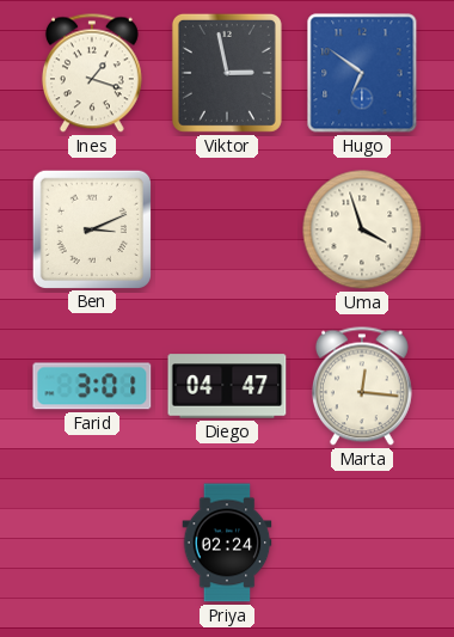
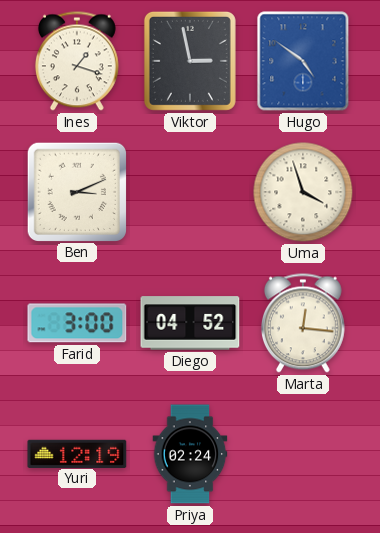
Hugo: 6:51 -> 4:51
Farid: 3:01 -> 3:00
Diego: 04:47 -> 04:52
Yuri: none -> 12:19
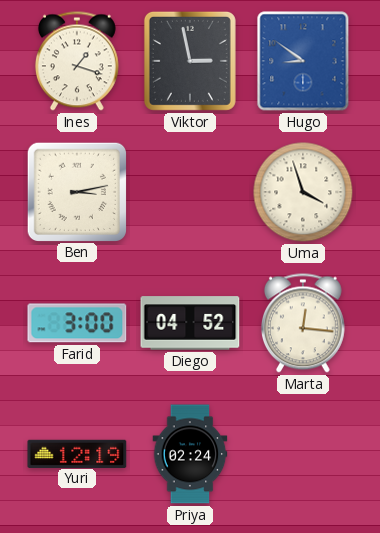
Hugo: 4:51 -> 8:51
Ben: 3:11 -> 3:13
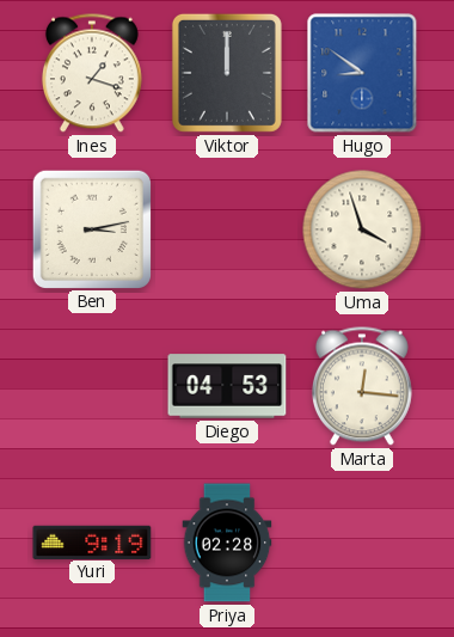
Viktor: 2:58 -> 12:00
Farid: 3:00 -> none
Diego: 04:52 -> 04:53
Yuri: 12:19 -> 9:19
Priya: 02:24 -> 02:28
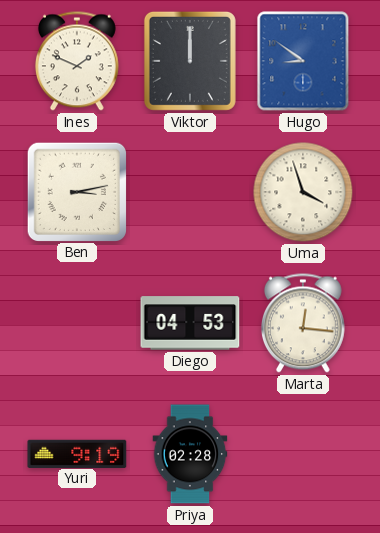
Ines: 1:18 -> 1:49
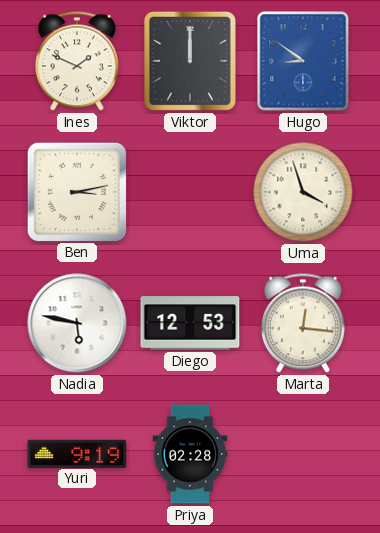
Nadia: none -> 5:47
Diego: 04:53 -> 12:53
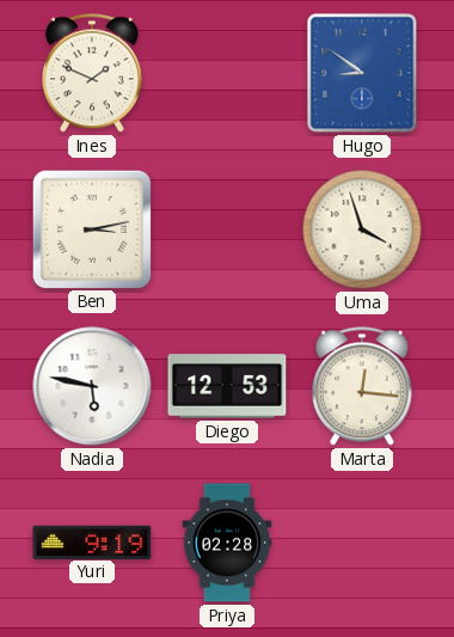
Viktor: 12:00 -> none
